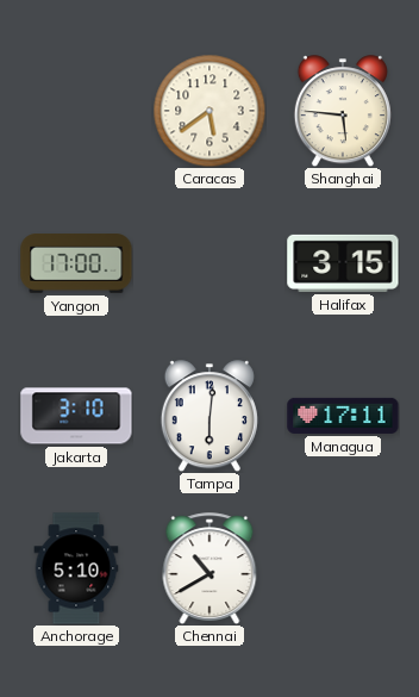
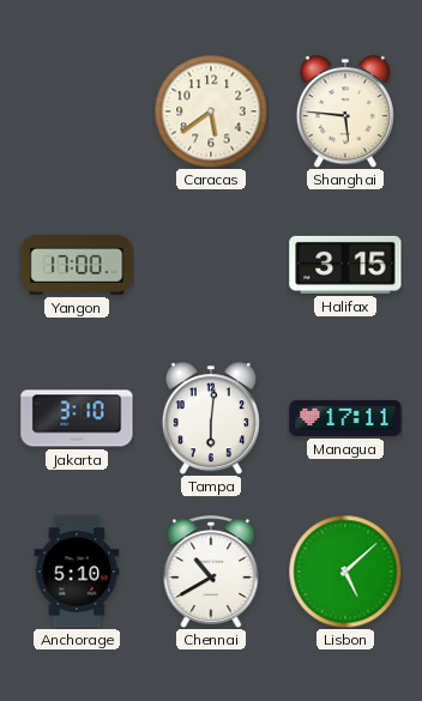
Lisbon: none -> 5:08
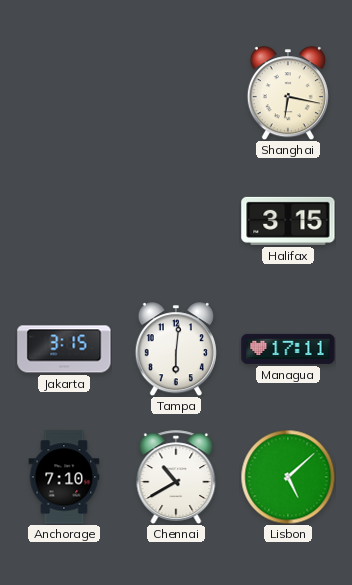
Caracas: 5:39 -> none
Shanghai: 5:46 -> 6:17
Yangon: 17:00 -> none
Jakarta: 3:10 -> 3:15
Anchorage: 5:10 -> 7:10
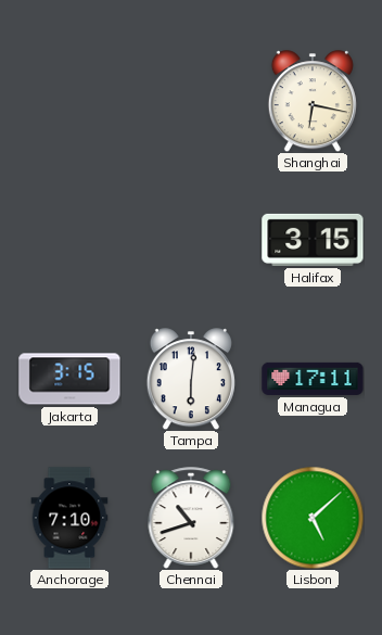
Chennai: 10:40 -> 10:42
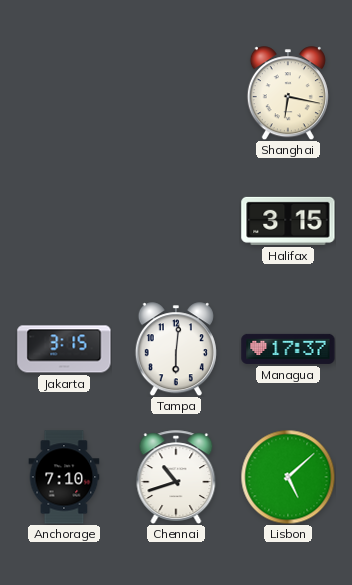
Managua: 17:11 -> 17:37
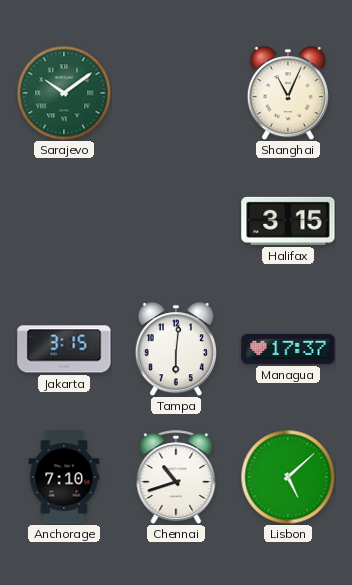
Sarajevo: none -> 10:09
Shanghai: 6:17 -> 11:04
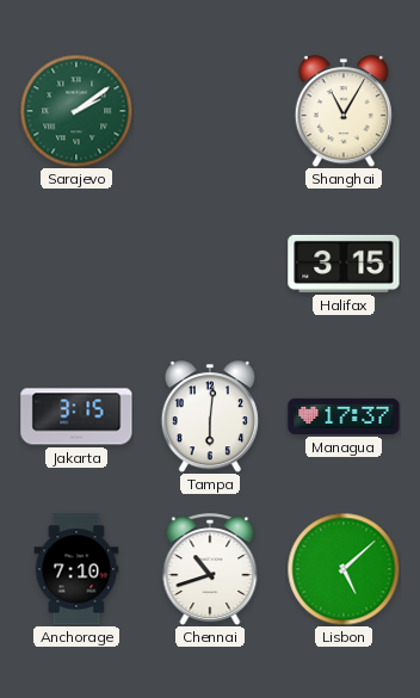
Sarajevo: 10:09 -> 2:09
Shanghai: 11:04 -> 11:05
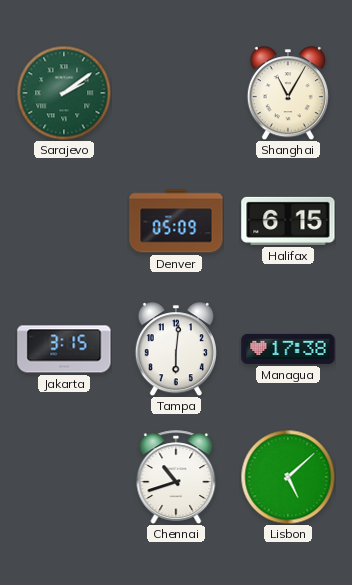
Denver: none -> 05:09
Halifax: 3:15 -> 6:15
Managua: 17:37 -> 17:38
Anchorage: 7:10 -> none
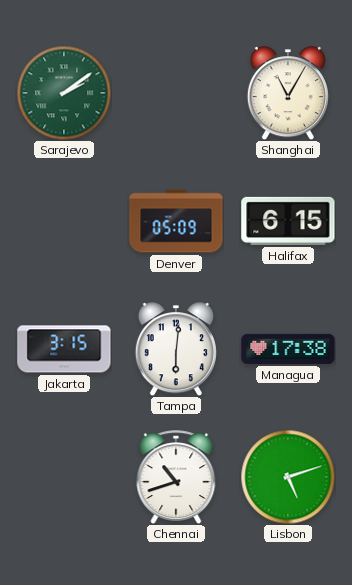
Lisbon: 5:08 -> 5:12
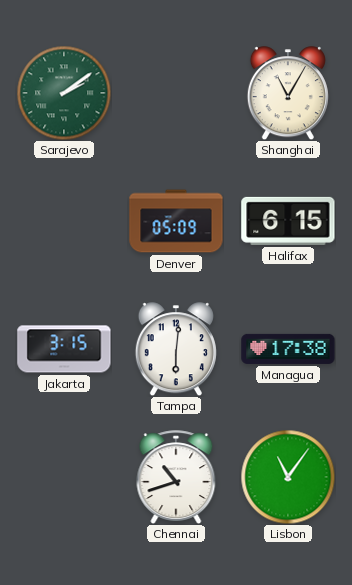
Lisbon: 5:12 -> 11:06
